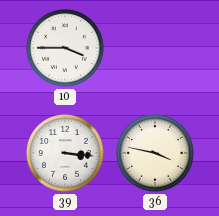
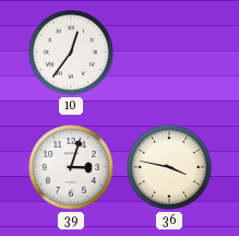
10: 3:45 -> 12:36
39: 3:16 -> 3:03
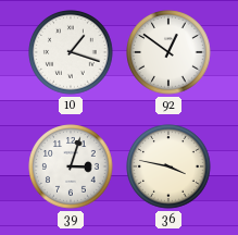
10: 12:36 -> 1:18
92: none -> 12:51
